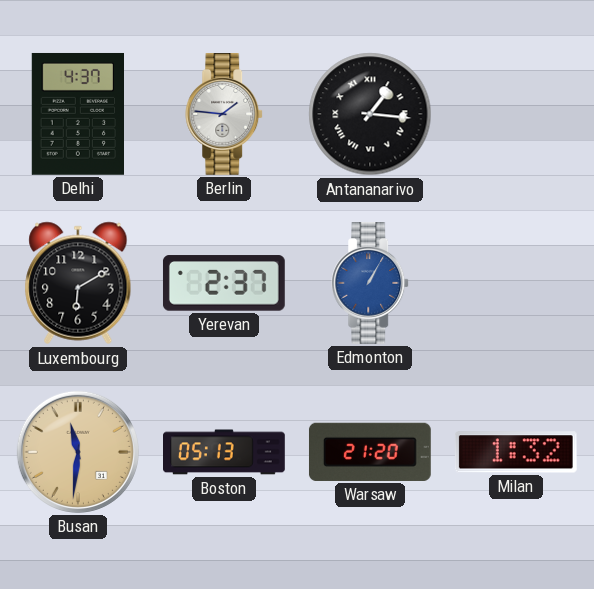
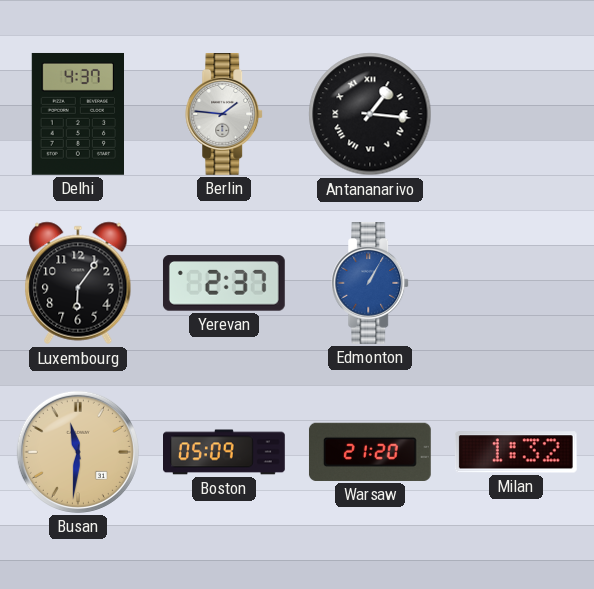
Luxembourg: 6:10 -> 6:06
Boston: 05:13 -> 05:09
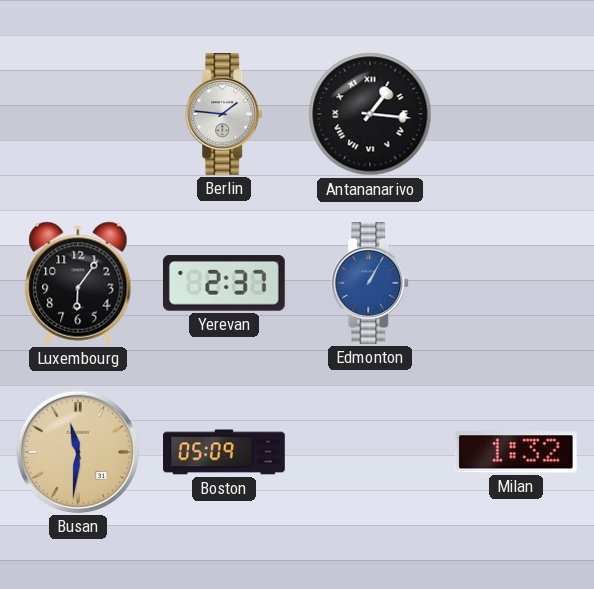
Delhi: 4:37 -> none
Warsaw: 21:20 -> none
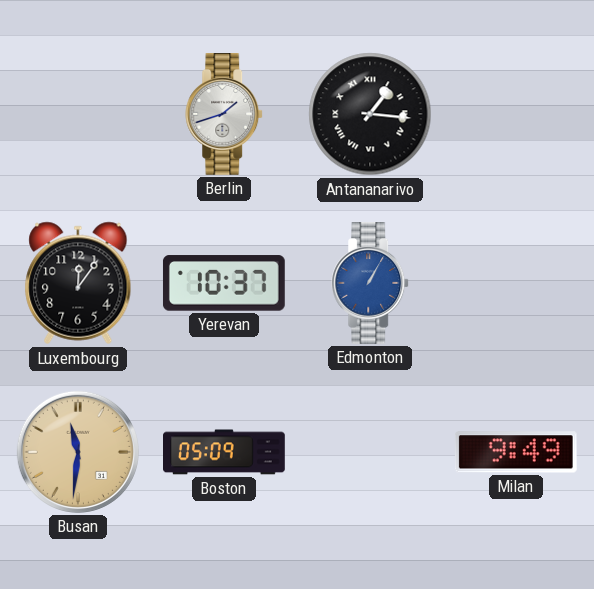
Berlin: 1:46 -> 1:42
Luxembourg: 6:06 -> 12:06
Yerevan: 2:37 -> 10:37
Milan: 1:32 -> 9:49
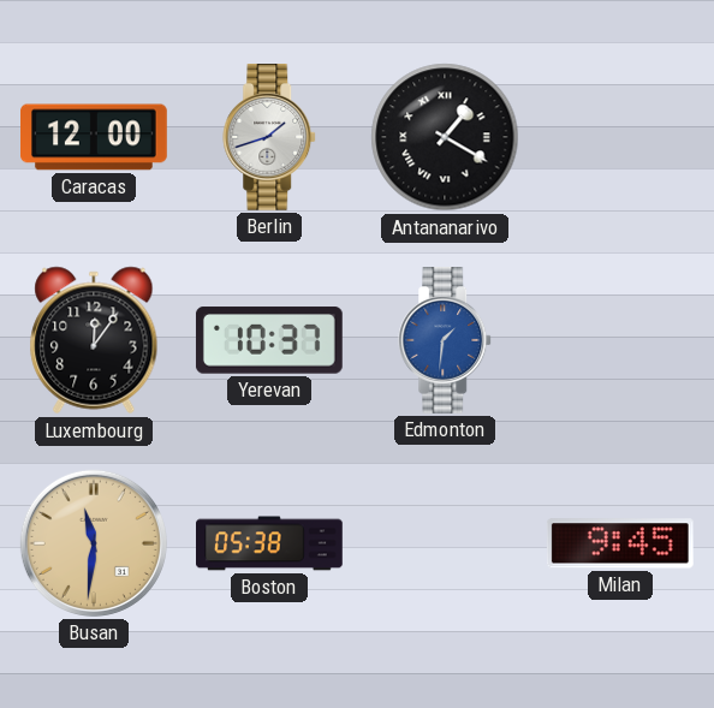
Caracas: none -> 12:00
Antananarivo: 1:16 -> 1:20
Edmonton: 1:05 -> 1:31
Boston: 05:09 -> 05:38
Milan: 9:49 -> 9:45
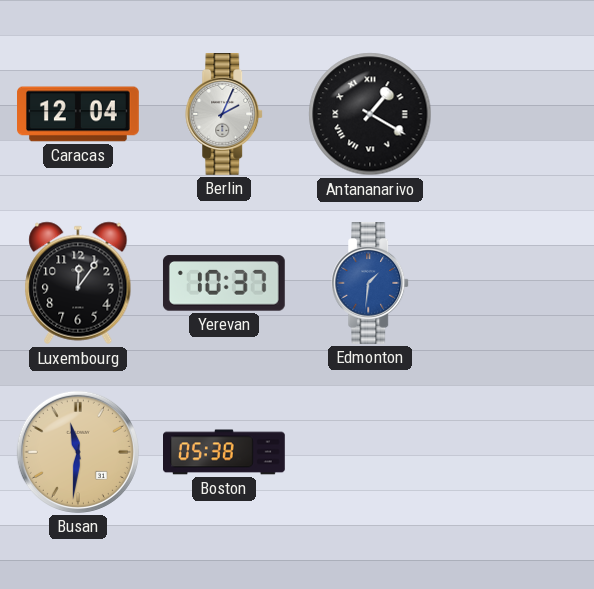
Caracas: 12:00 -> 12:04
Berlin: 1:42 -> 2:04
Milan: 9:45 -> none
